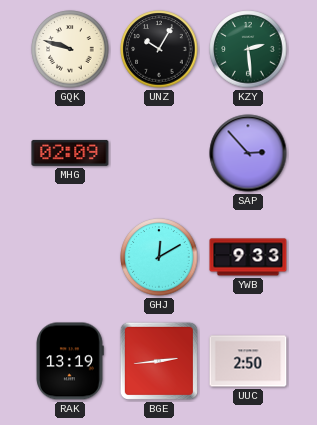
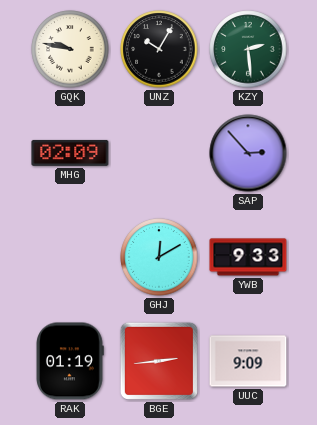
GQK: 9:48 -> 9:47
RAK: 13:19 -> 01:19
UUC: 2:50 -> 9:09
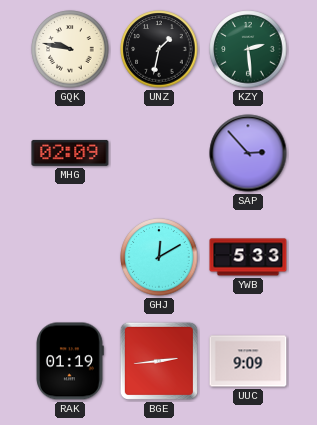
UNZ: 10:05 -> 1:32
YWB: 9:33 -> 5:33
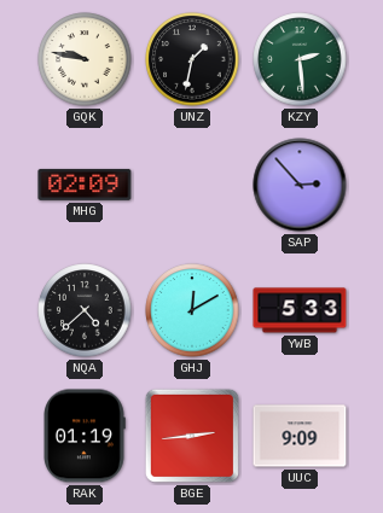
NQA: none -> 4:38
